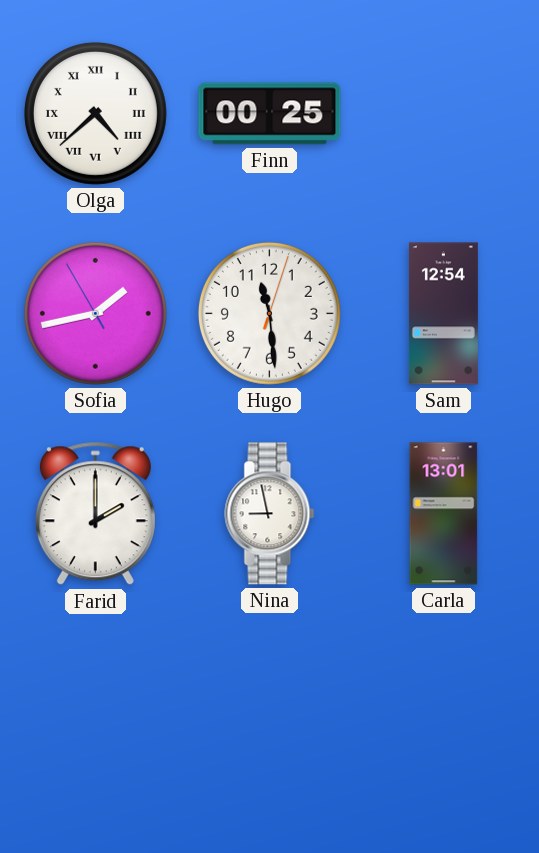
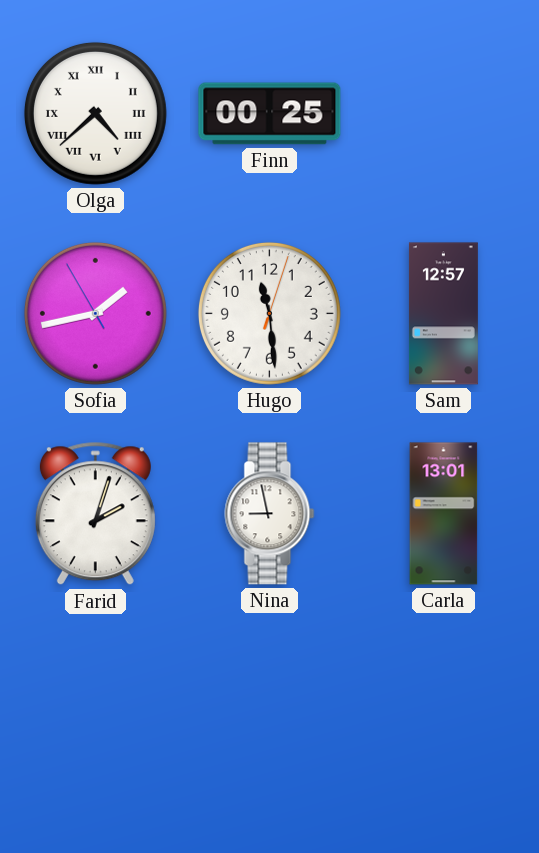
Sam: 12:54 -> 12:57
Farid: 2:00 -> 2:03
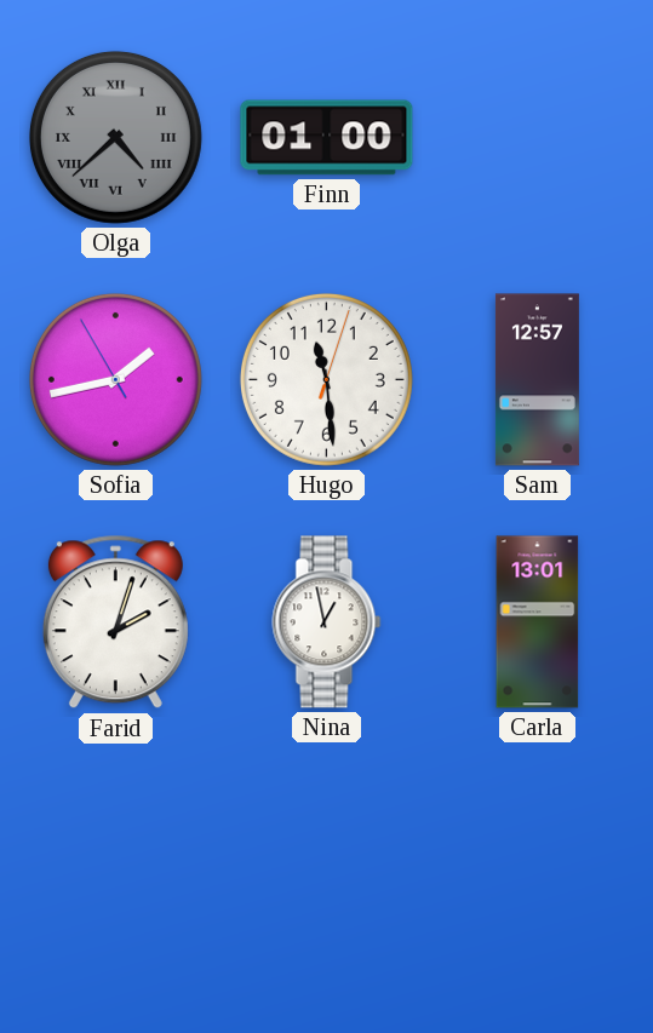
Olga dial: white -> grey
Finn: 00:25 -> 01:00
Nina: 8:58 -> 12:58
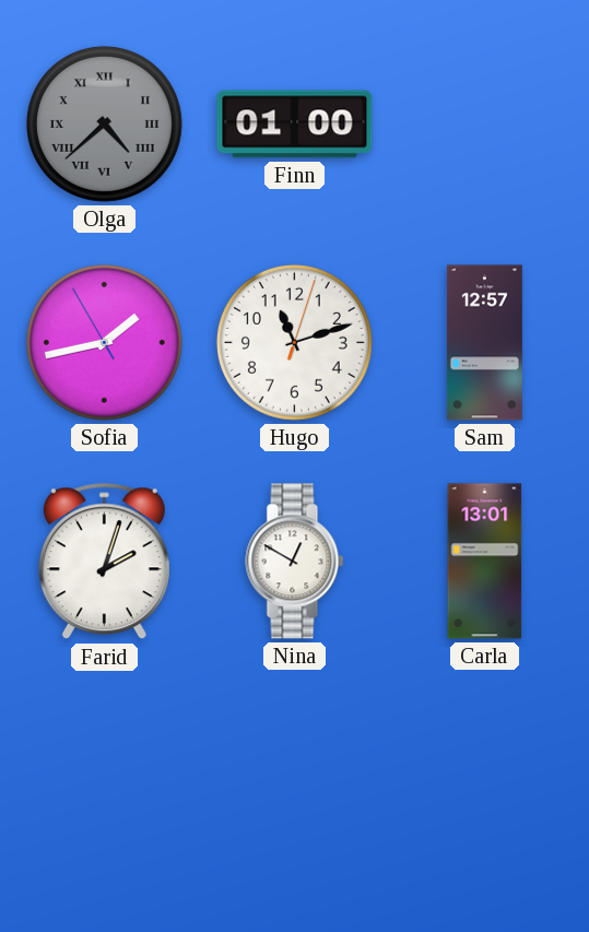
Hugo: 11:29 -> 11:12
Nina: 12:58 -> 12:50
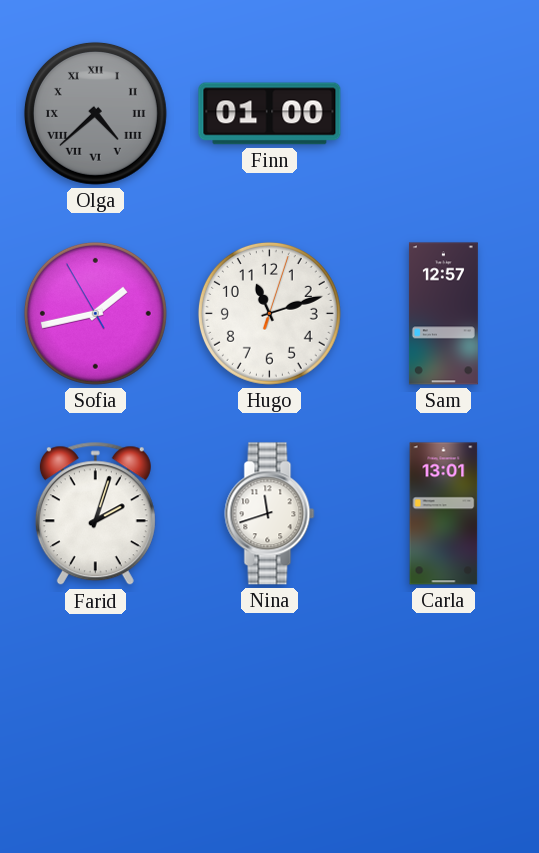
Nina: 12:50 -> 11:42
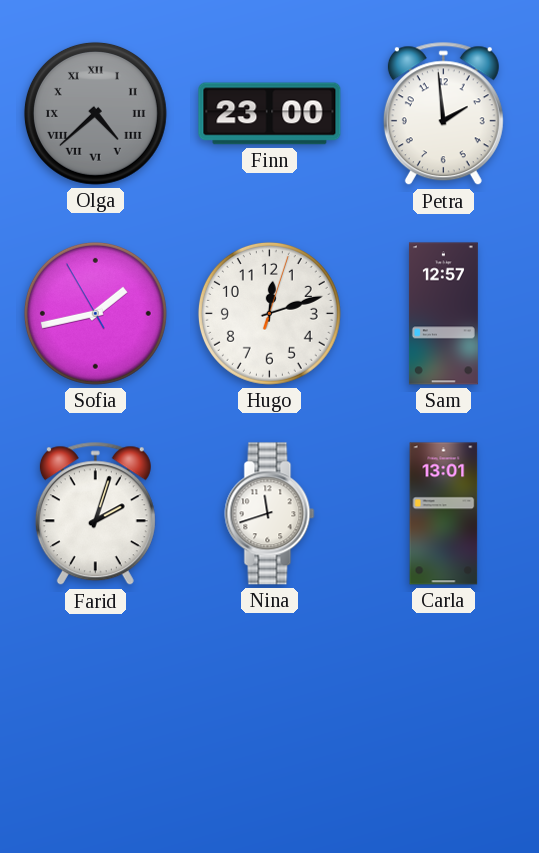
Finn: 01:00 -> 23:00
Petra: none -> 1:59
Hugo: 11:12 -> 12:12
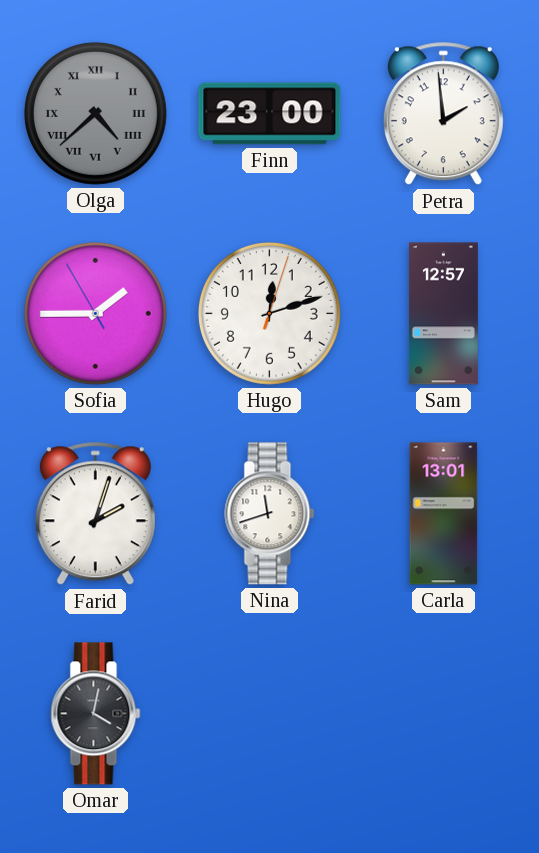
Sofia: 1:42 -> 1:44
Omar: none -> 4:02
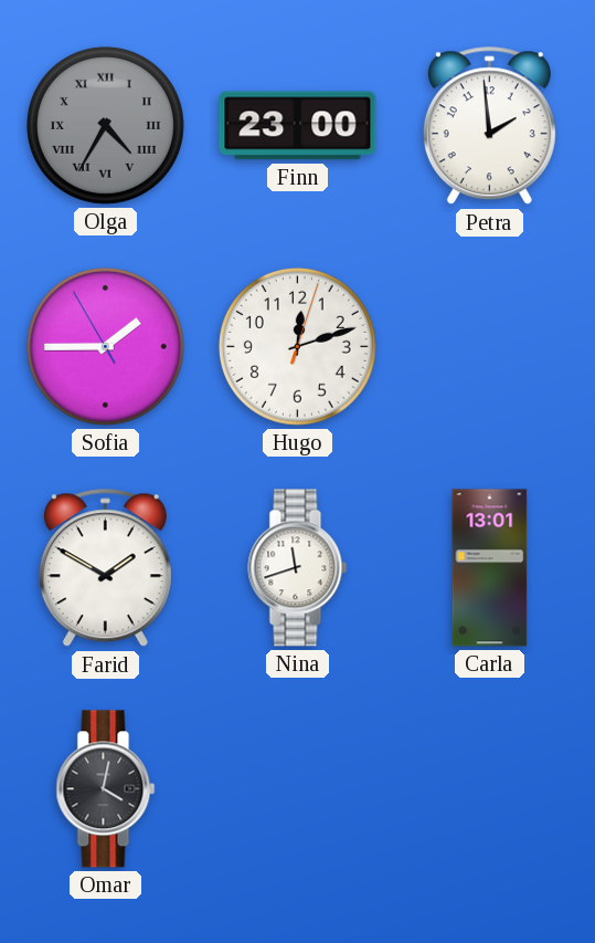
Olga: 4:38 -> 4:35
Sam: 12:57 -> none
Farid: 2:03 -> 1:50
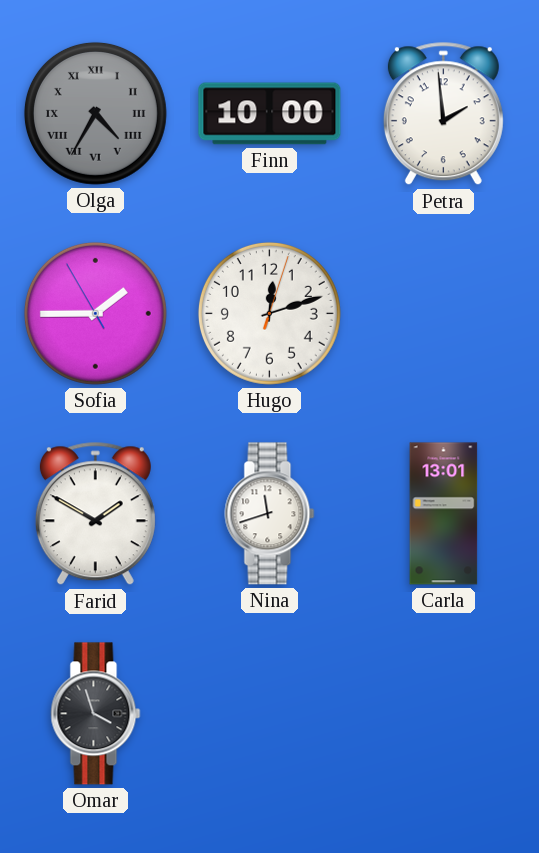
Finn: 23:00 -> 10:00
Omar: 4:02 -> 3:57
